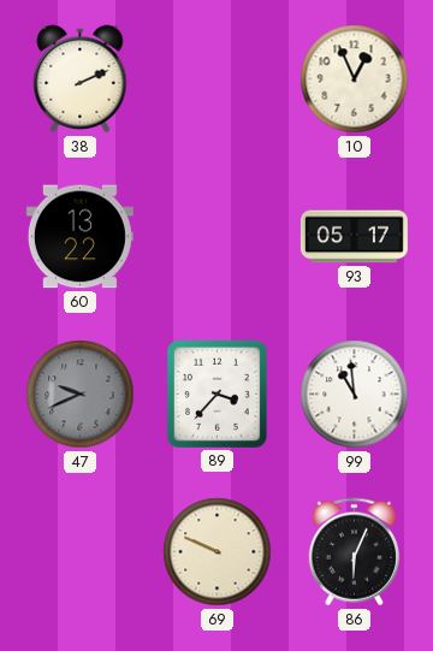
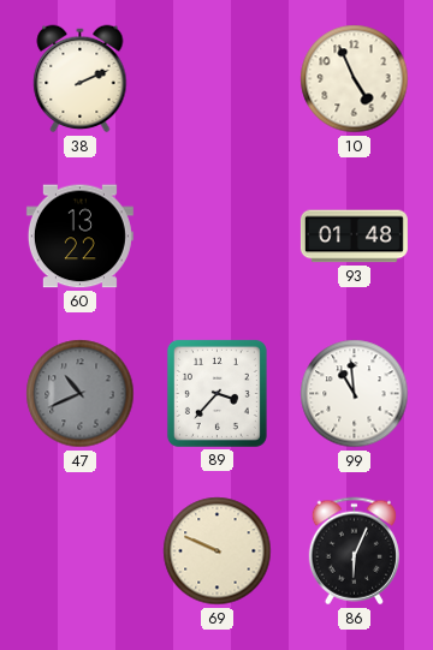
10: 12:56 -> 4:56
93: 05:17 -> 01:48
47: 9:41 -> 10:41
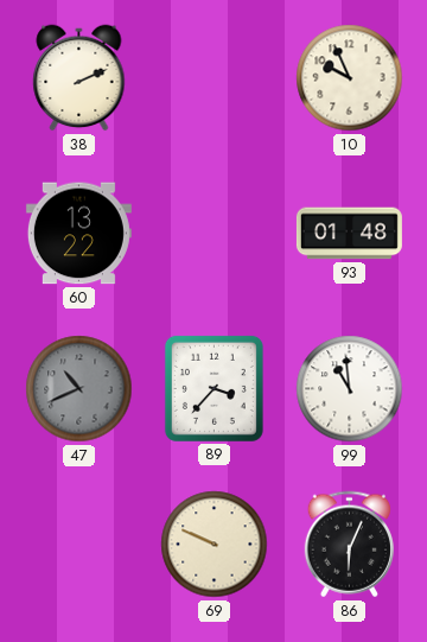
10: 4:56 -> 9:56
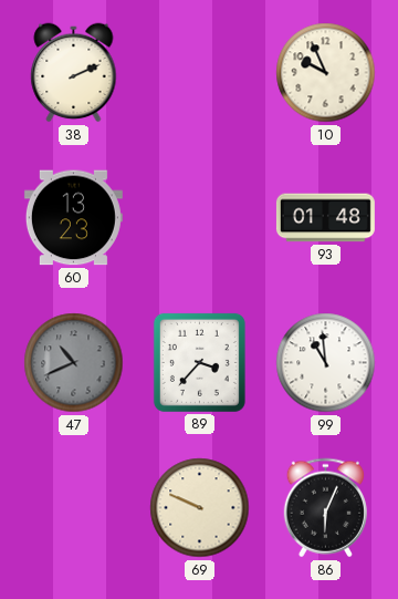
60: 13:22 -> 13:23
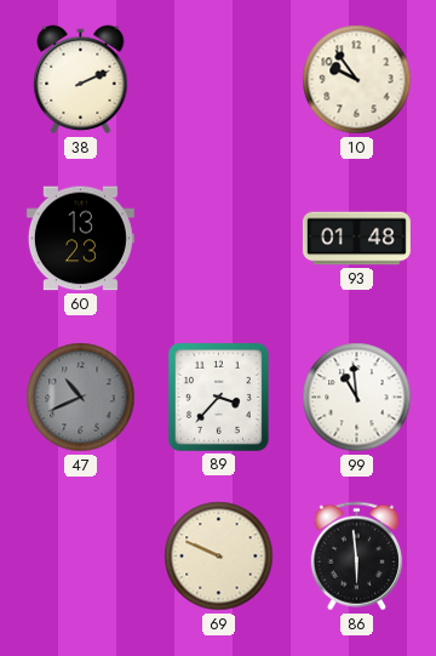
10: 9:56 -> 9:54
86: 6:04 -> 5:59
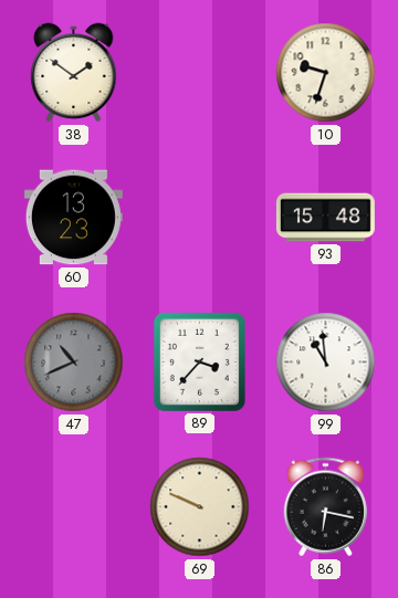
38: 2:11 -> 1:51
10: 9:54 -> 9:33
93: 01:48 -> 15:48
86: 5:59 -> 6:17
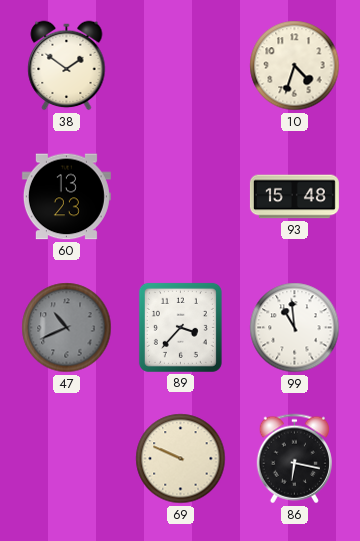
10: 9:33 -> 4:33
